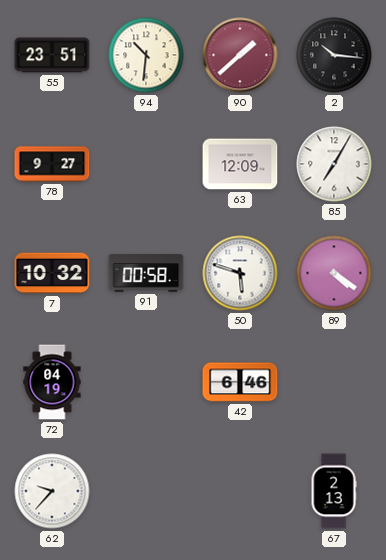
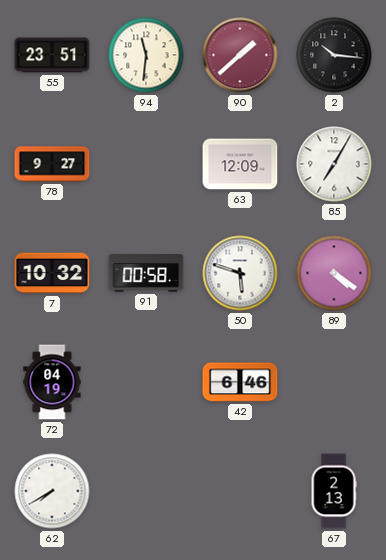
94: 10:31 -> 11:31
62: 9:37 -> 7:40
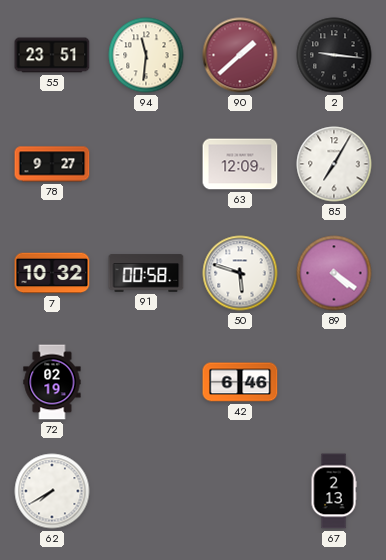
2: 10:16 -> 9:16
72: 04:19 -> 02:19
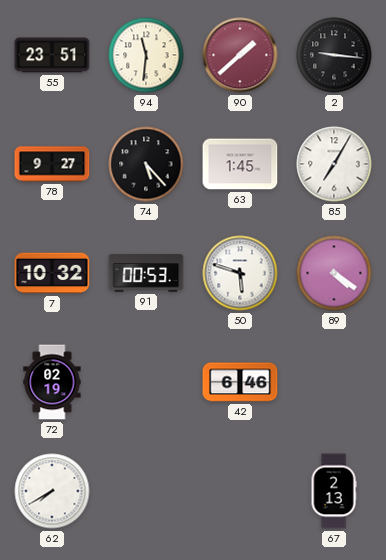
74: none -> 5:23
63: 12:09 -> 1:45
91: 00:58 -> 00:53
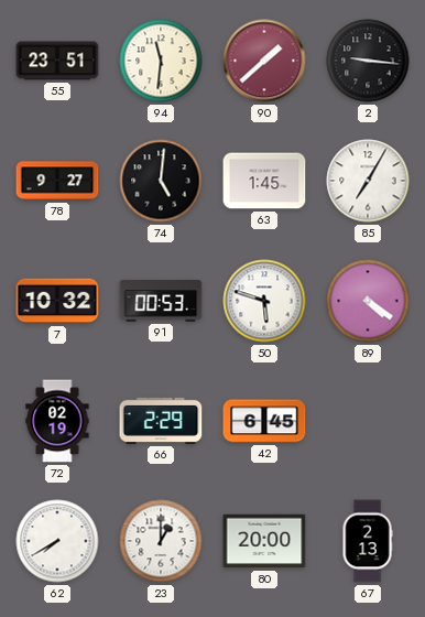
74: 5:23 -> 5:01
66: none -> 2:29
42: 6:46 -> 6:45
23: none -> 1:00
80: none -> 20:00
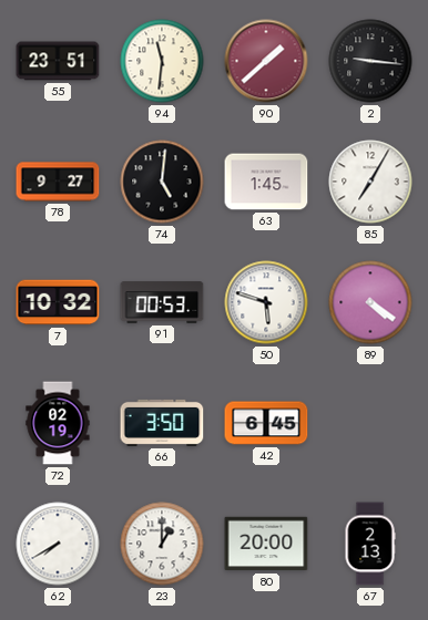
66: 2:29 -> 3:50
